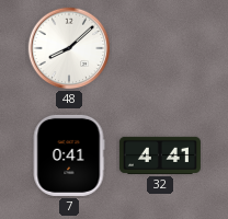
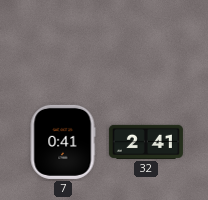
48: 8:08 -> none
32: 4:41 -> 2:41
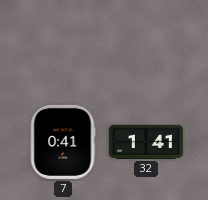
32: 2:41 -> 1:41
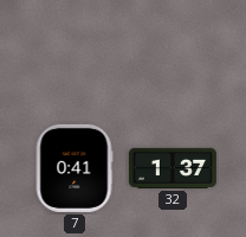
32: 1:41 -> 1:37
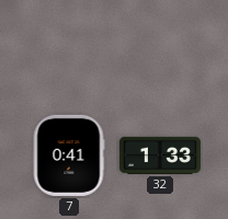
32: 1:37 -> 1:33
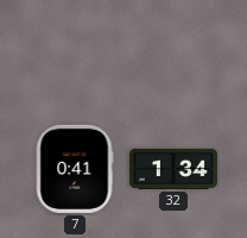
32: 1:33 -> 1:34
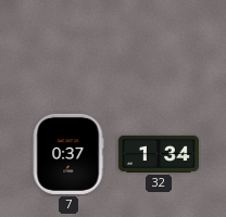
7: 0:41 -> 0:37
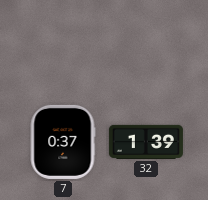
32: 1:34 -> 1:39
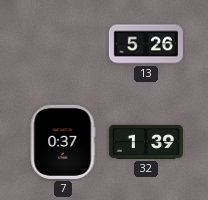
13: none -> 5:26
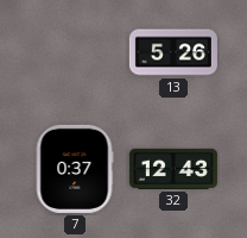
32: 1:39 -> 12:43
